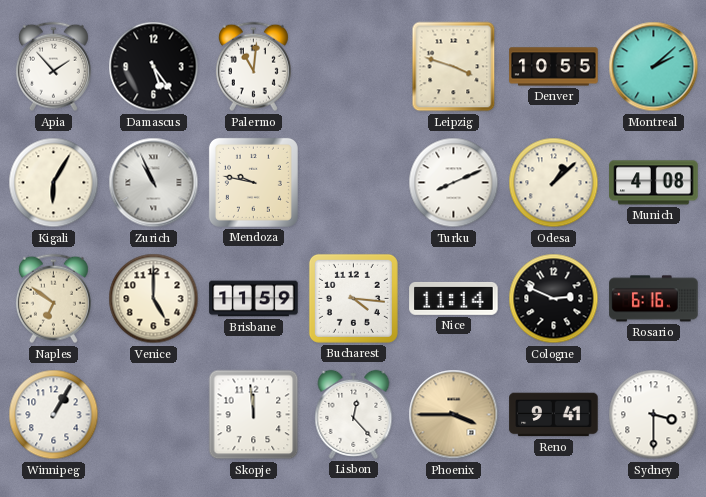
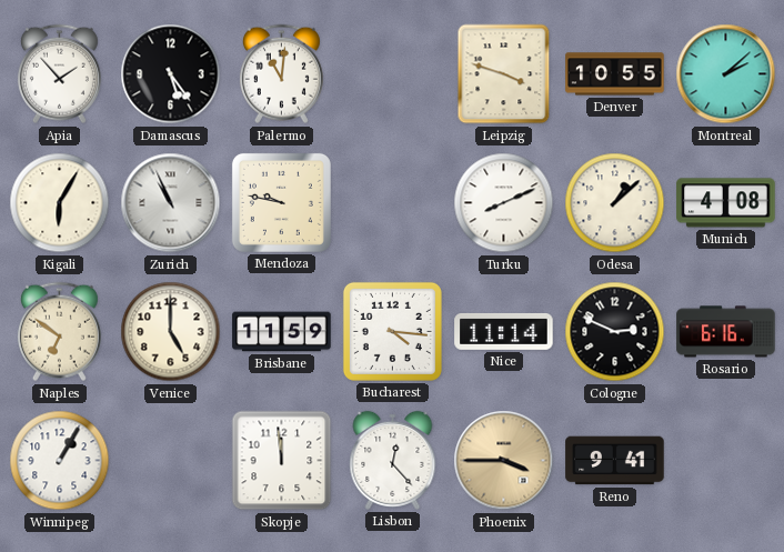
Sydney: 3:30 -> none
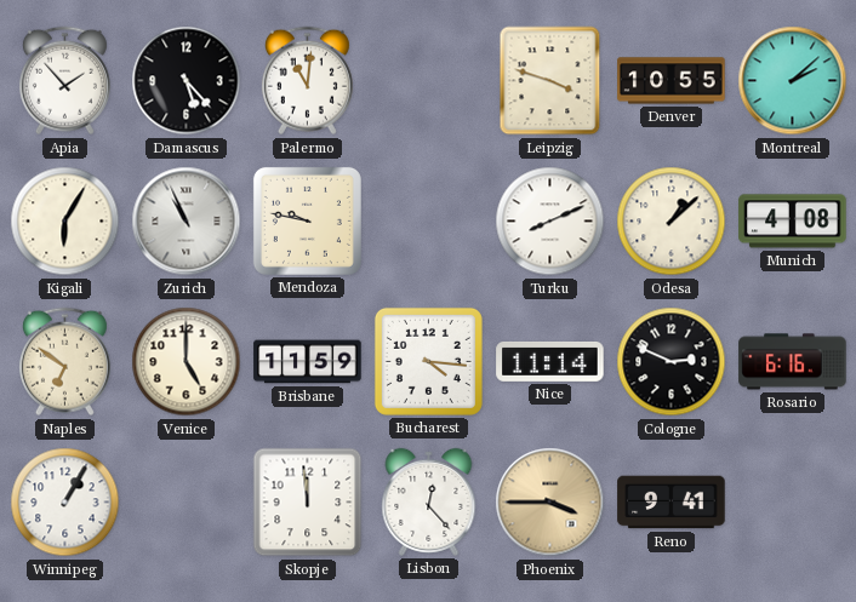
Damascus: 5:24 -> 5:23
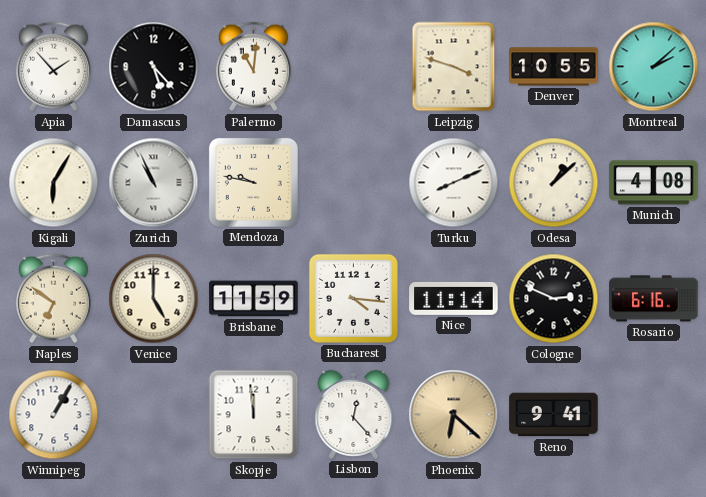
Phoenix: 3:45 -> 6:22
